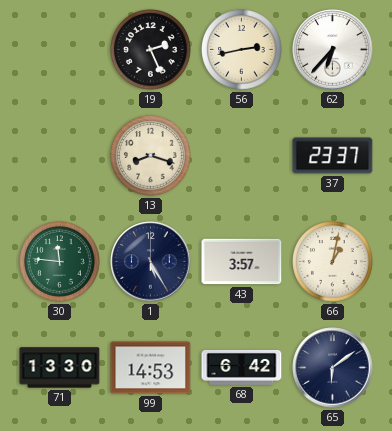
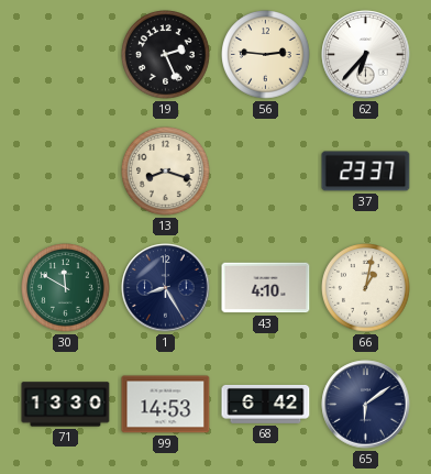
56: 2:43 -> 2:46
30: 11:46 -> 11:50
1: 5:25 -> 8:25
43: 3:57 -> 4:10
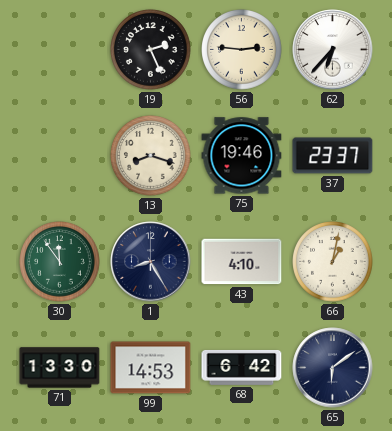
75: none -> 19:46
30: 11:50 -> 11:54
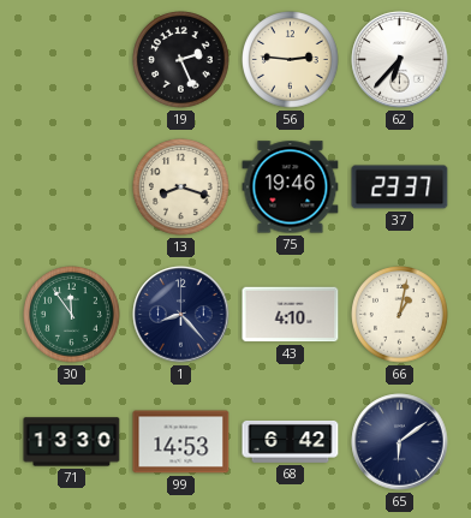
1: 8:25 -> 8:23
